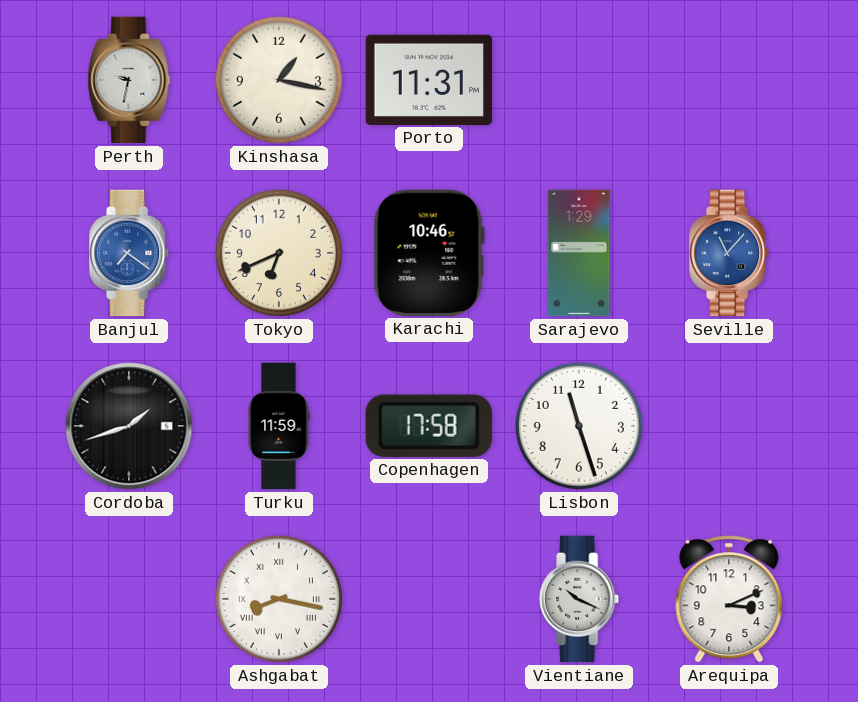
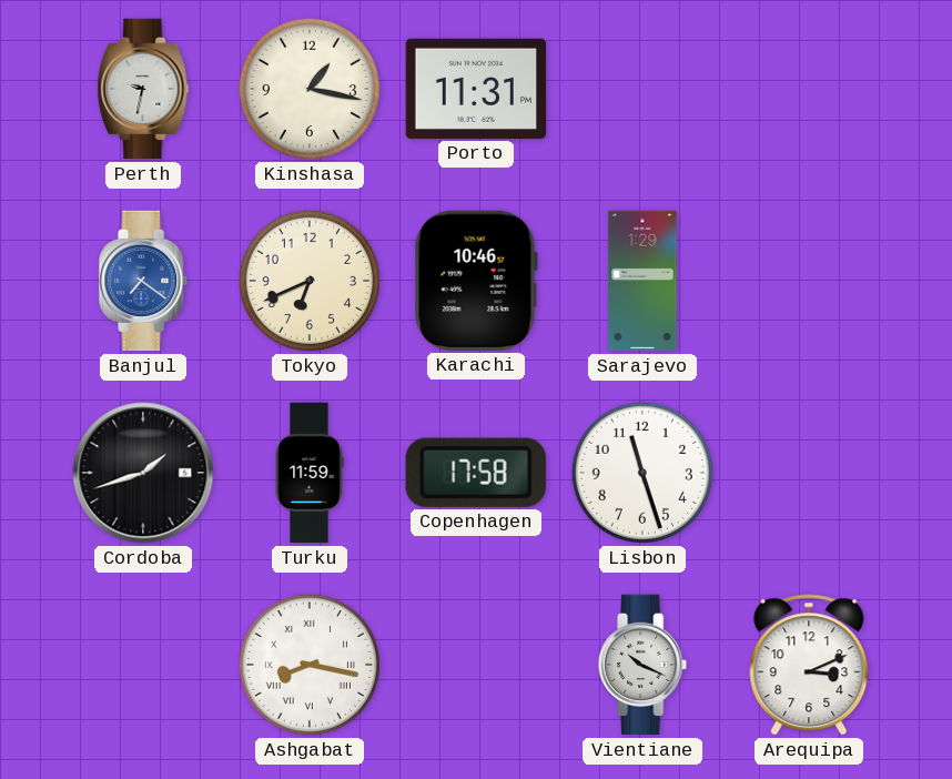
Seville: 11:07 -> none
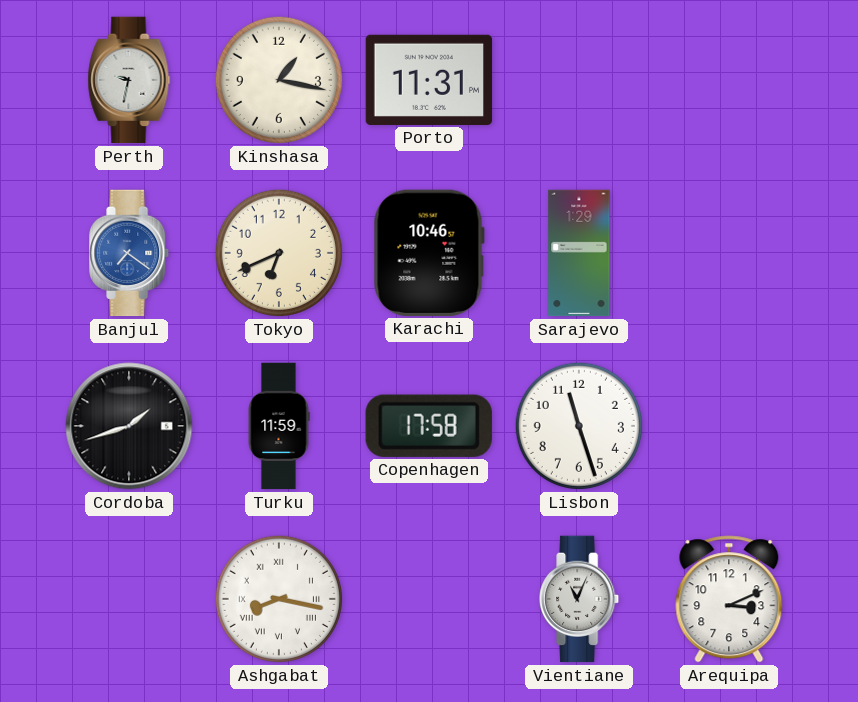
Vientiane: 10:19 -> 11:04
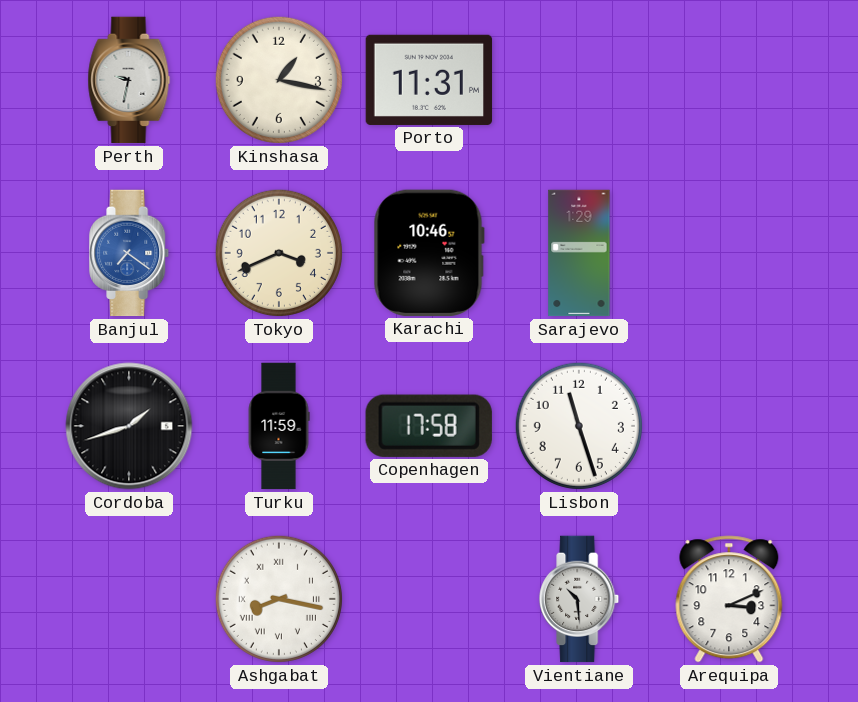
Tokyo: 6:41 -> 3:41
Vientiane: 11:04 -> 10:29
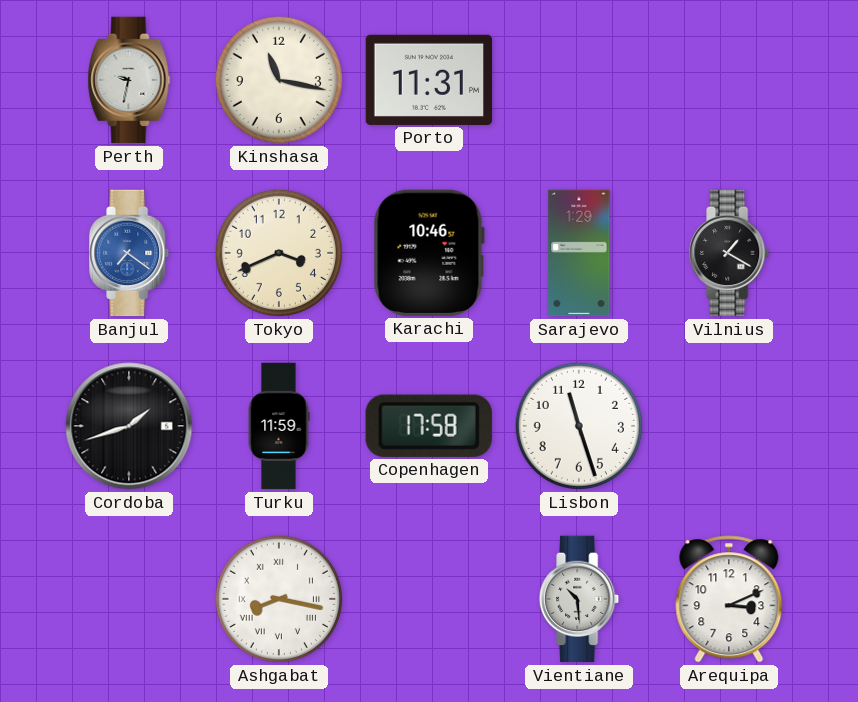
Kinshasa: 1:17 -> 11:17
Vilnius: none -> 1:20
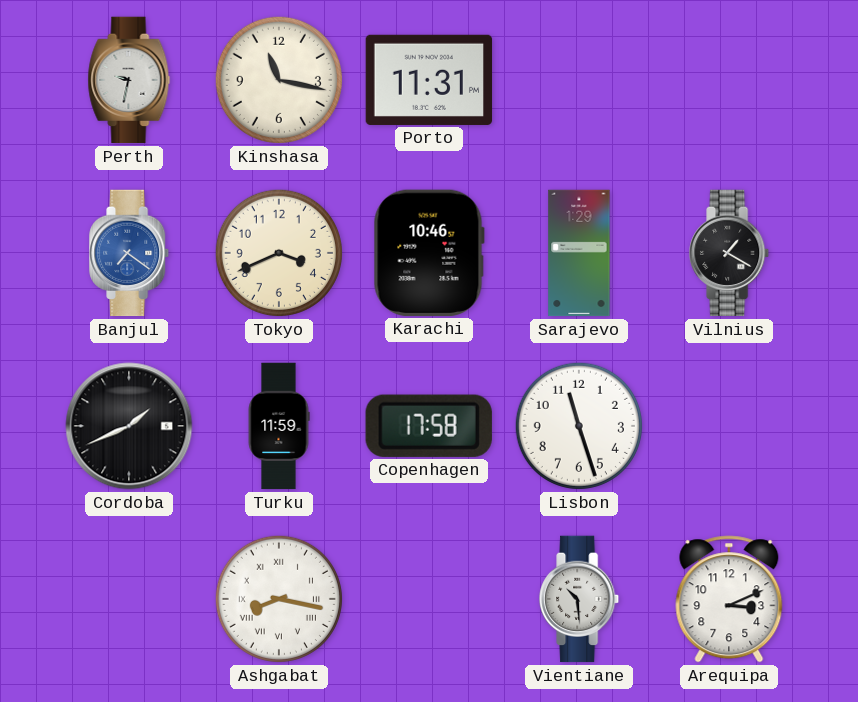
Cordoba: 1:42 -> 1:41
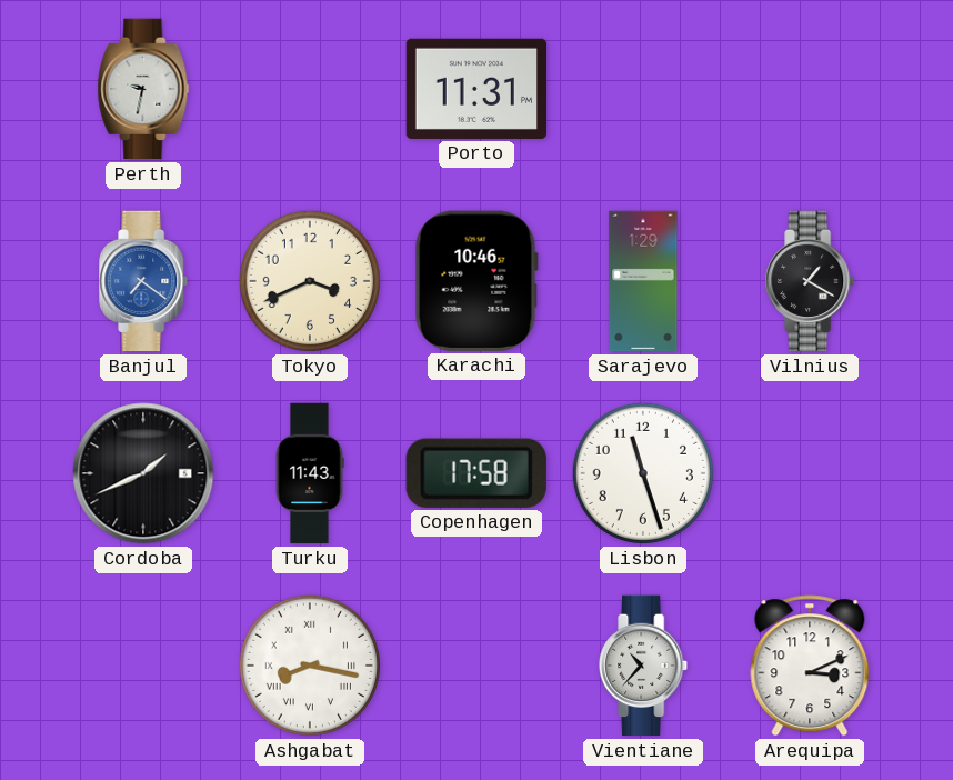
Kinshasa: 11:17 -> none
Turku: 11:59 -> 11:43
Vientiane: 10:29 -> 10:37
